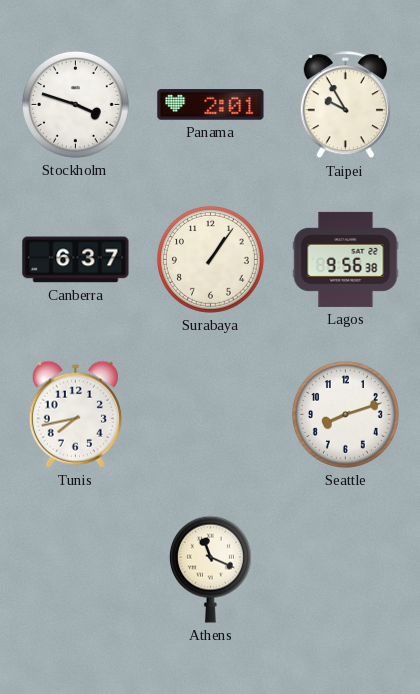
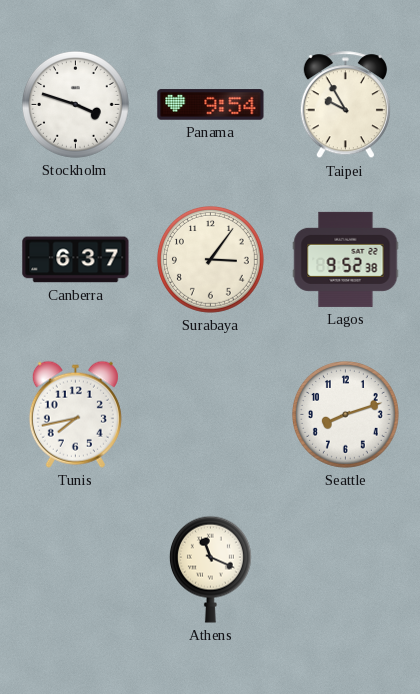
Panama: 2:01 -> 9:54
Surabaya: 1:06 -> 3:06
Lagos: 9:56 -> 9:52
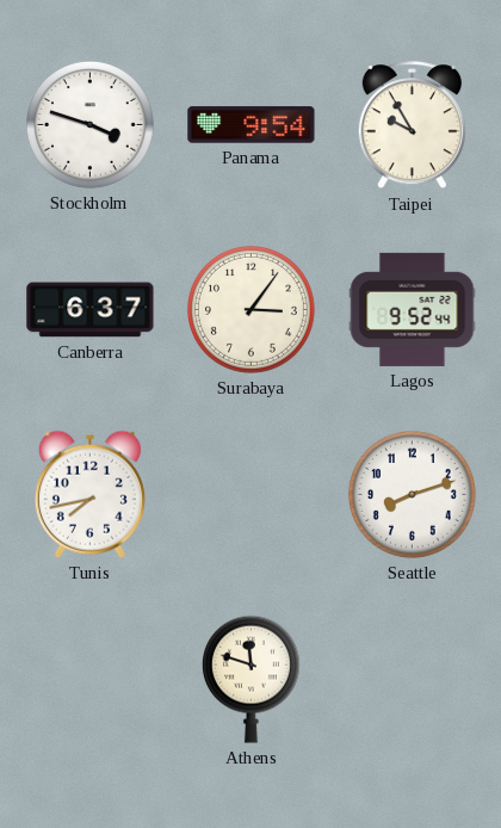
Lagos: 9:52:38 -> 9:52:44
Athens: 11:19 -> 11:48
